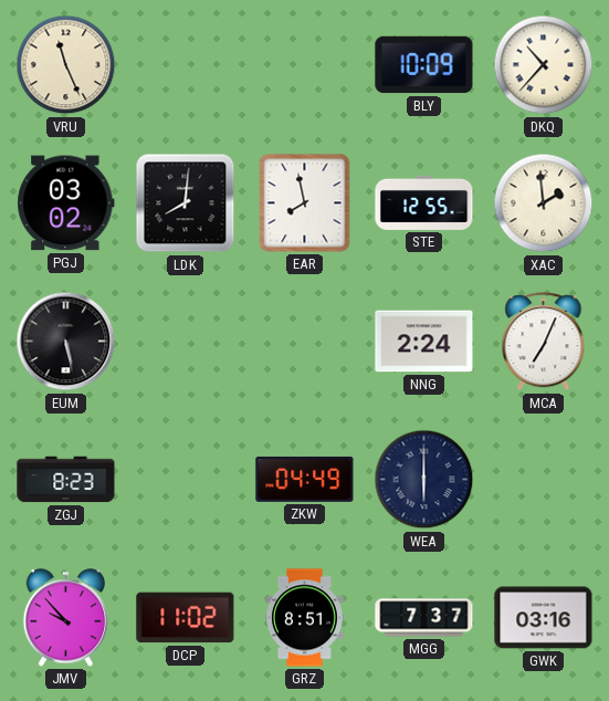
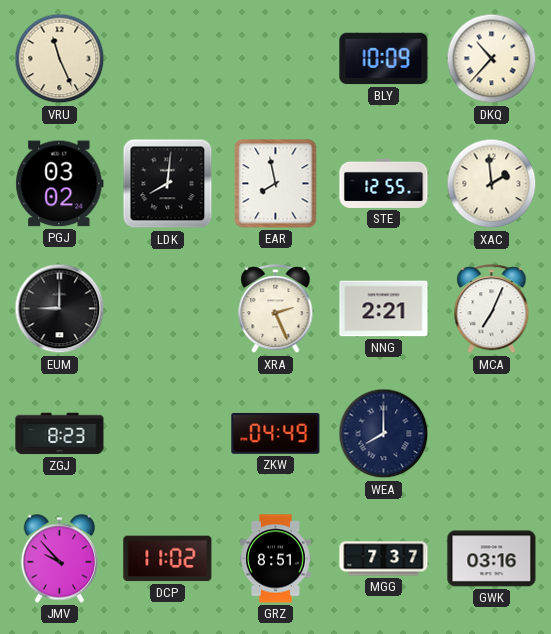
EUM: 5:28 -> 9:00
XRA: none -> 2:26
NNG: 2:24 -> 2:21
WEA: 6:00 -> 8:00
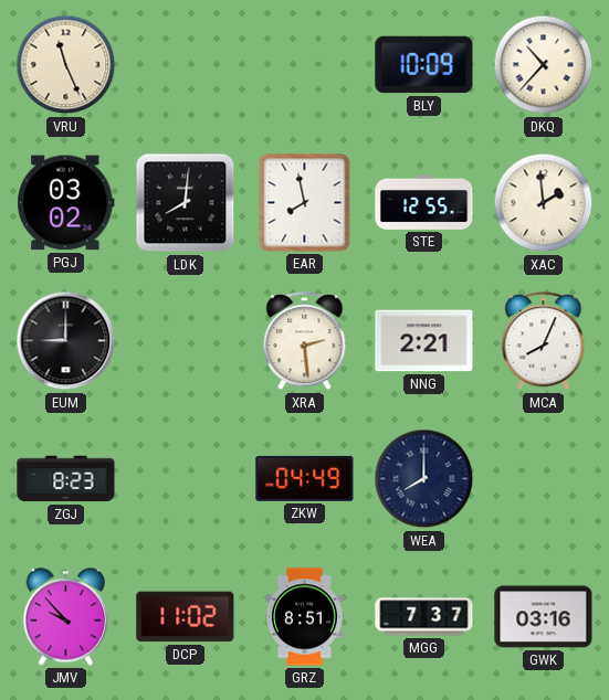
XRA: 2:26 -> 2:29
MCA: 7:04 -> 8:04
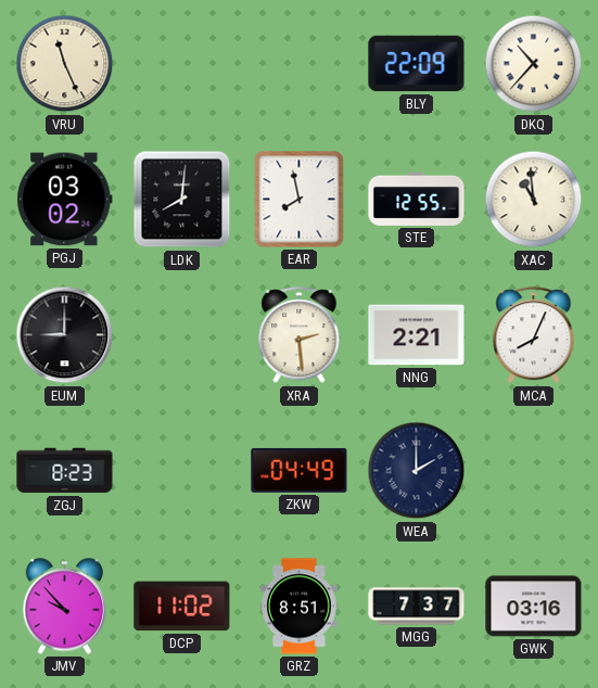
BLY: 10:09 -> 22:09
XAC: 1:59 -> 10:59
WEA: 8:00 -> 2:00
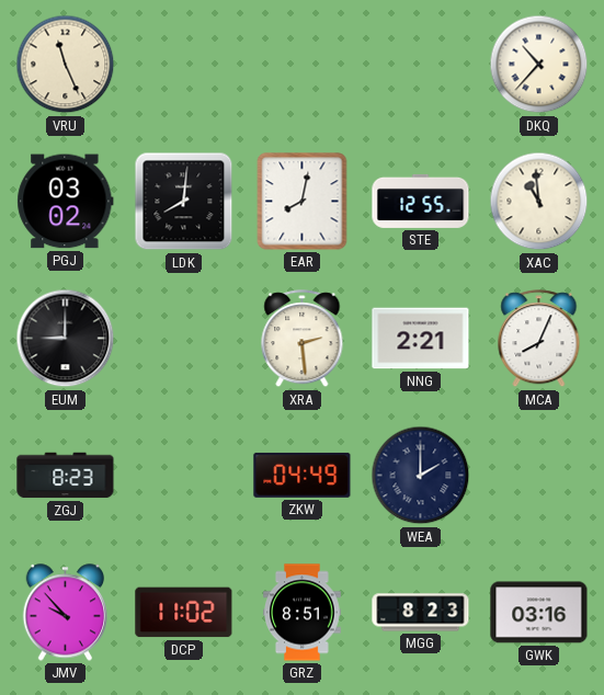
BLY: 22:09 -> none
EAR: 7:58 -> 8:02
MGG: 7:37 -> 8:23
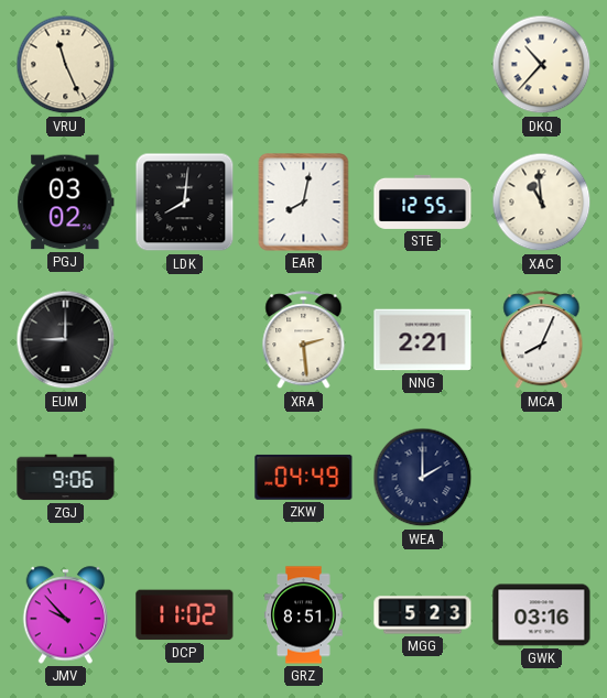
ZGJ: 8:23 -> 9:06
MGG: 8:23 -> 5:23
